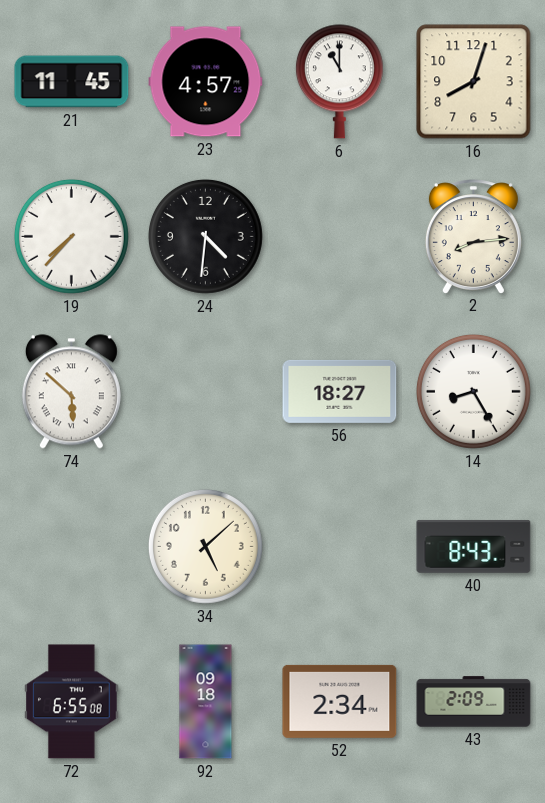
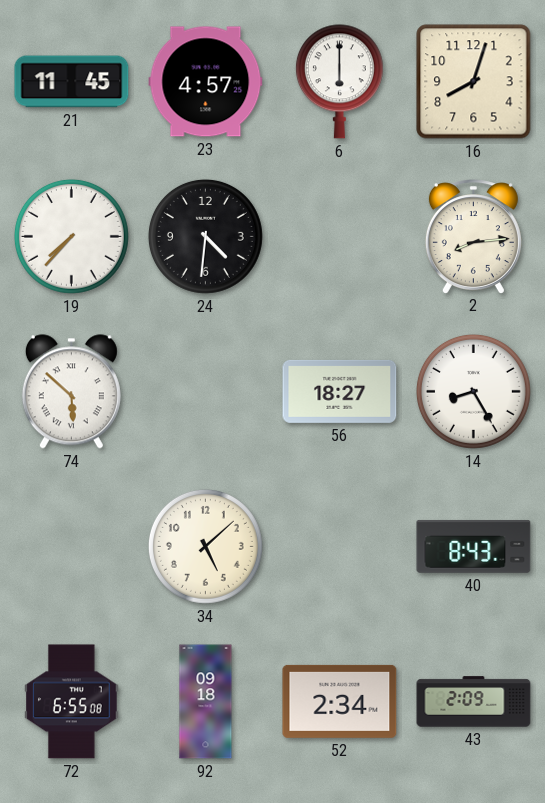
6: 11:00 -> 6:00
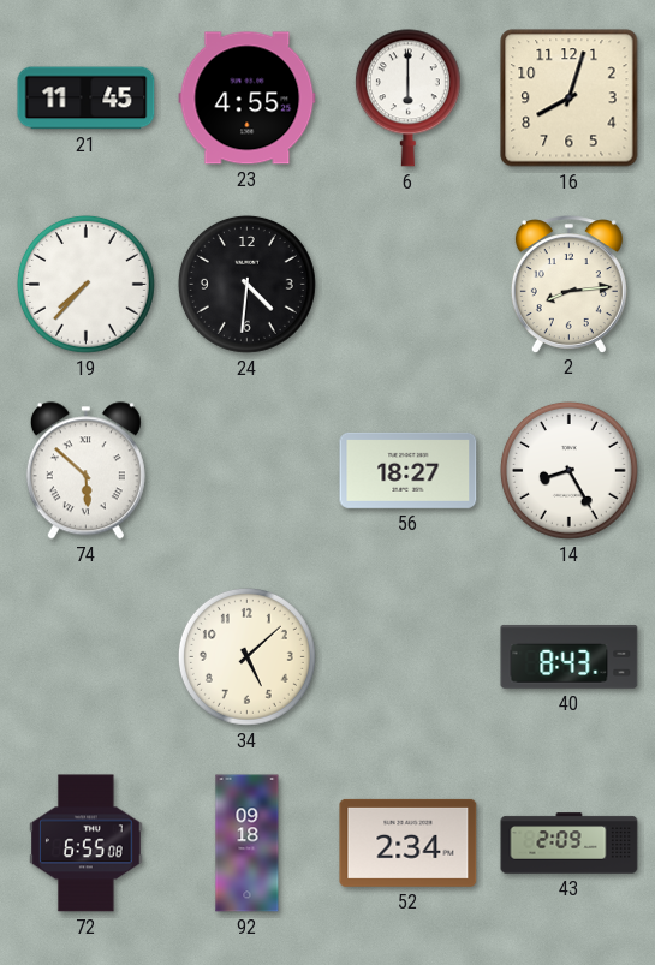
23: 4:57 -> 4:55
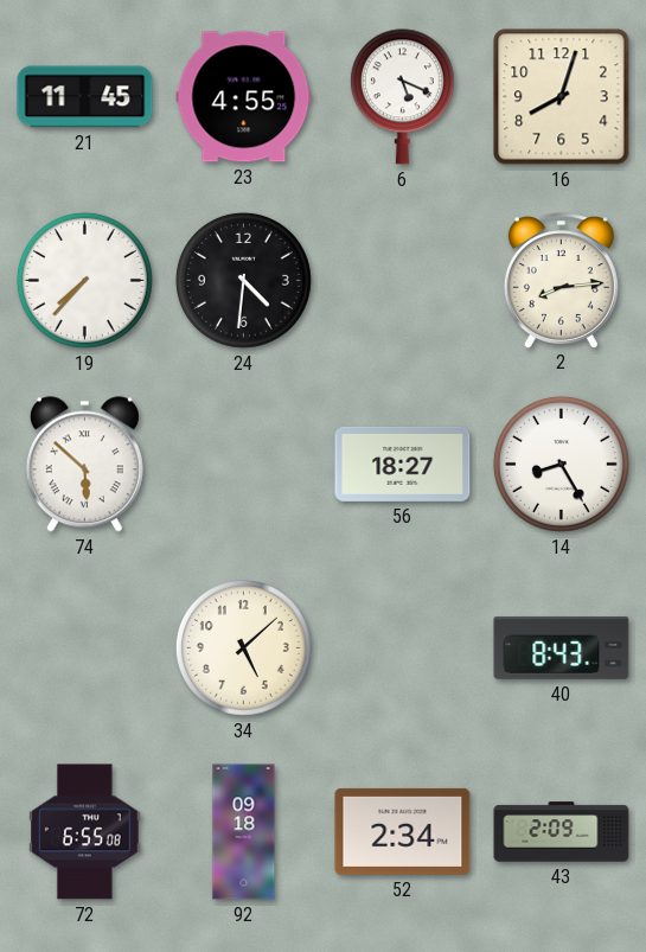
6: 6:00 -> 5:19
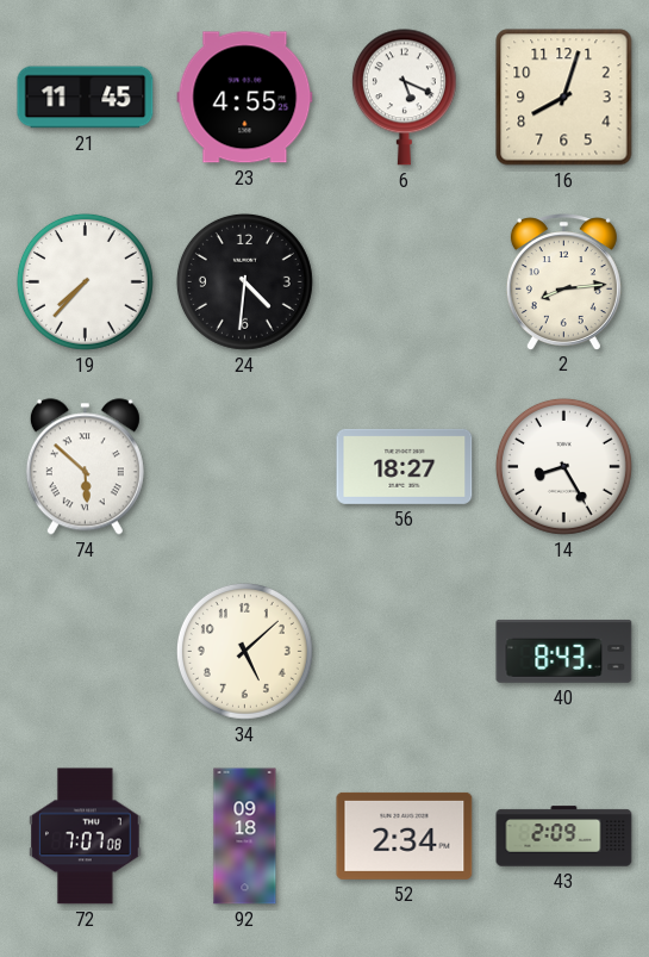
72: 6:55 -> 7:07
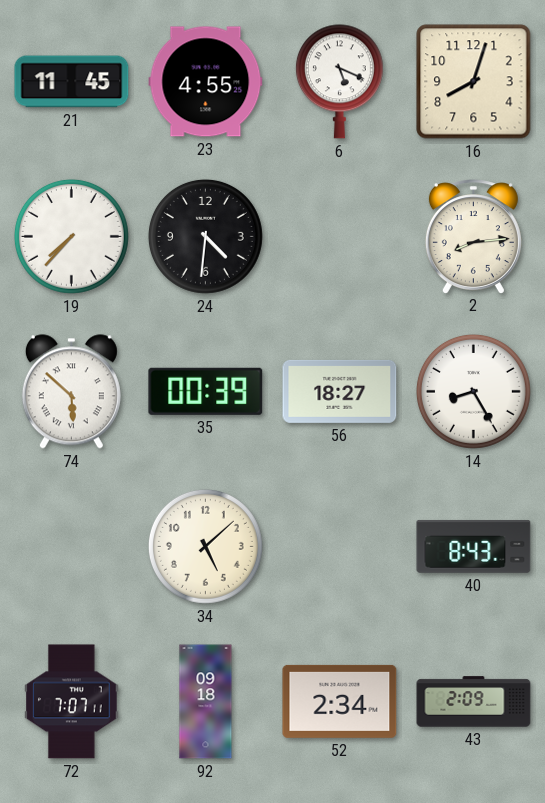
35: none -> 00:39
72: 7:07:08 -> 7:07:11
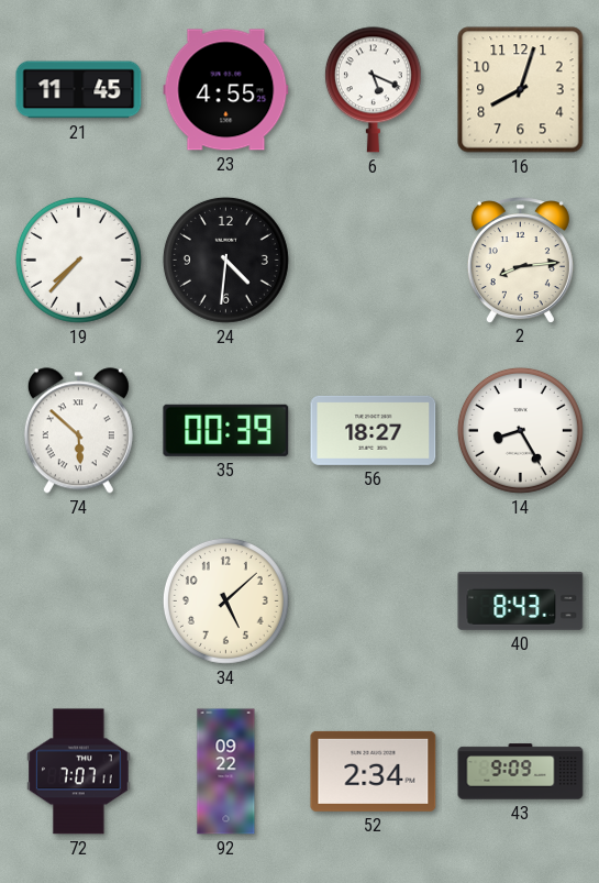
92: 09:18 -> 09:22
43: 2:09 -> 9:09
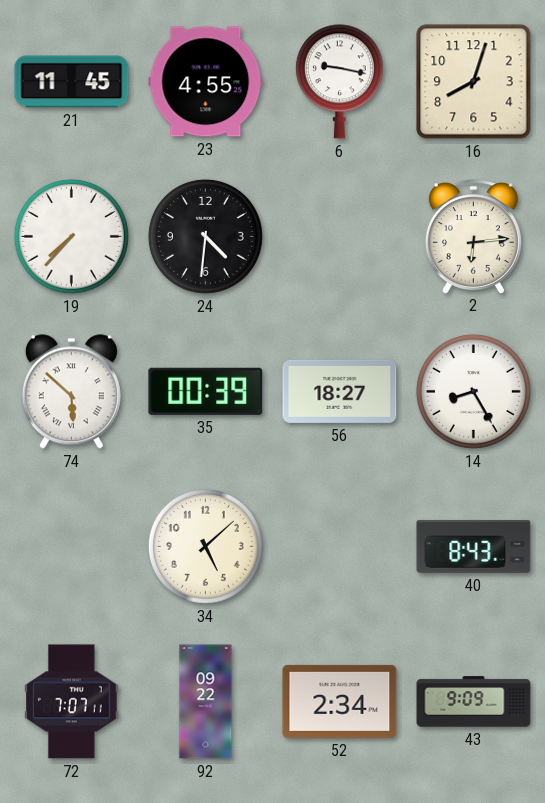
6: 5:19 -> 9:17
2: 8:14 -> 6:14
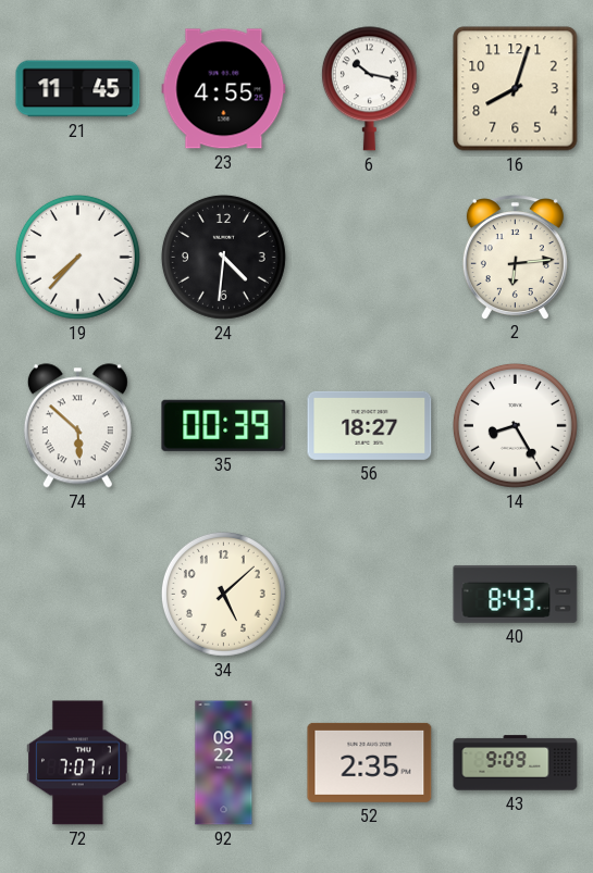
6: 9:17 -> 10:17
52: 2:34 -> 2:35
